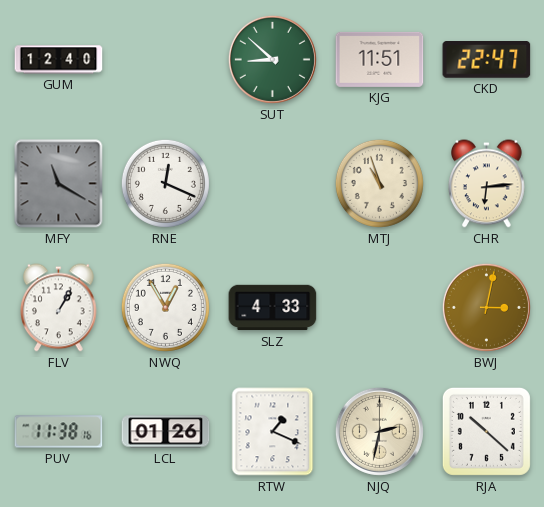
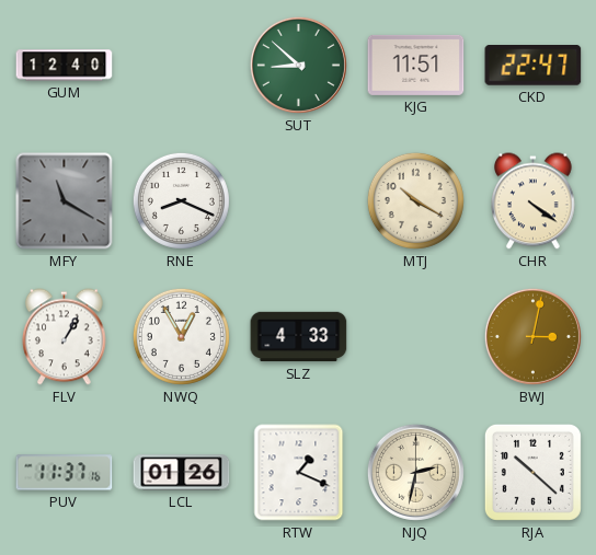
RNE: 12:19 -> 8:19
MTJ: 10:57 -> 10:20
CHR: 6:14 -> 4:21
PUV: 11:38 -> 11:37
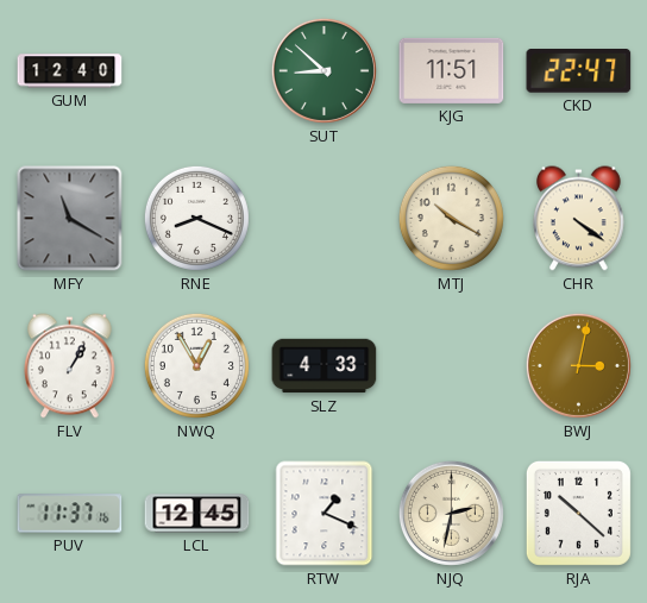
LCL: 01:26 -> 12:45
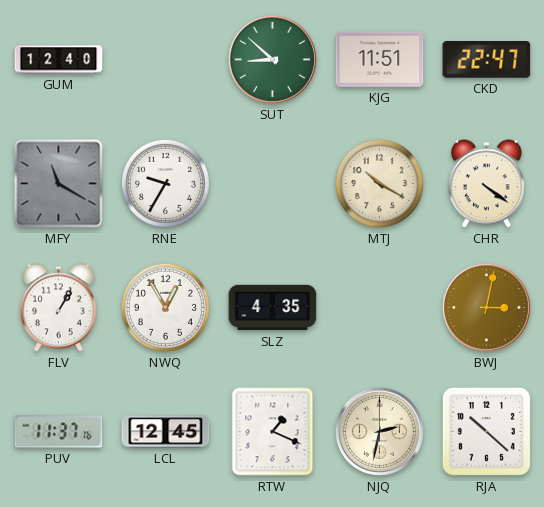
RNE: 8:19 -> 9:35
SLZ: 4:33 -> 4:35
